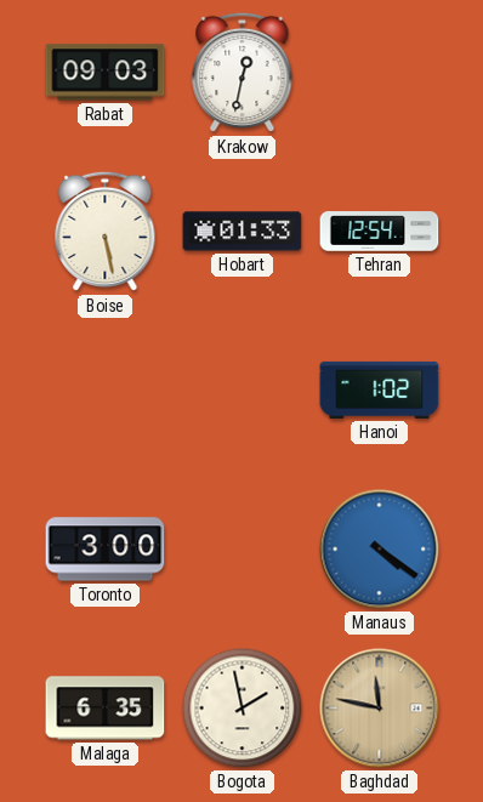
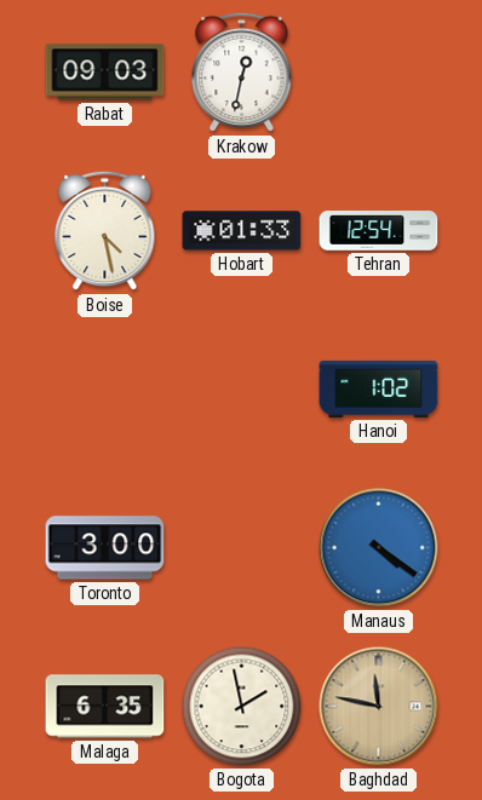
Boise: 5:28 -> 4:28
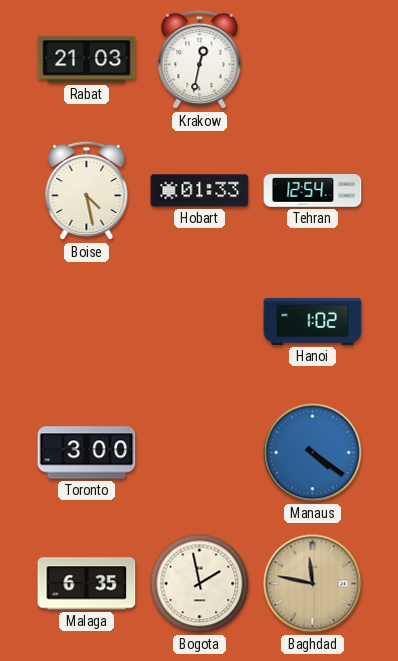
Rabat: 09:03 -> 21:03
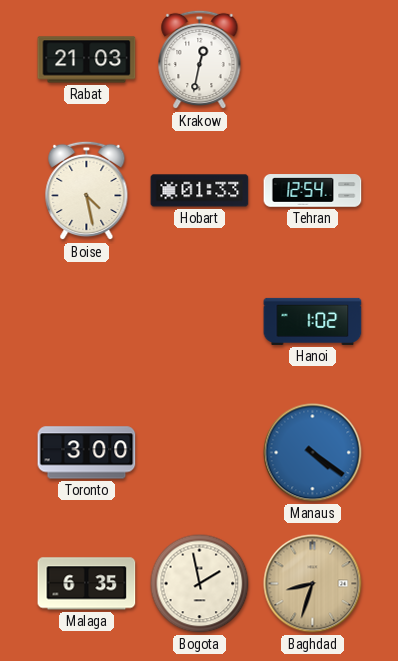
Baghdad: 11:47 -> 8:33
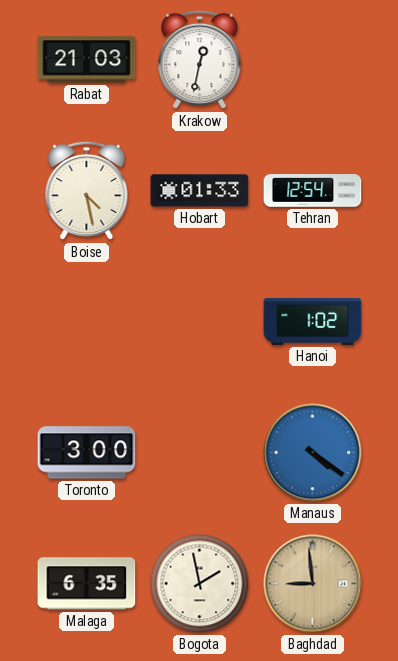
Baghdad: 8:33 -> 8:59
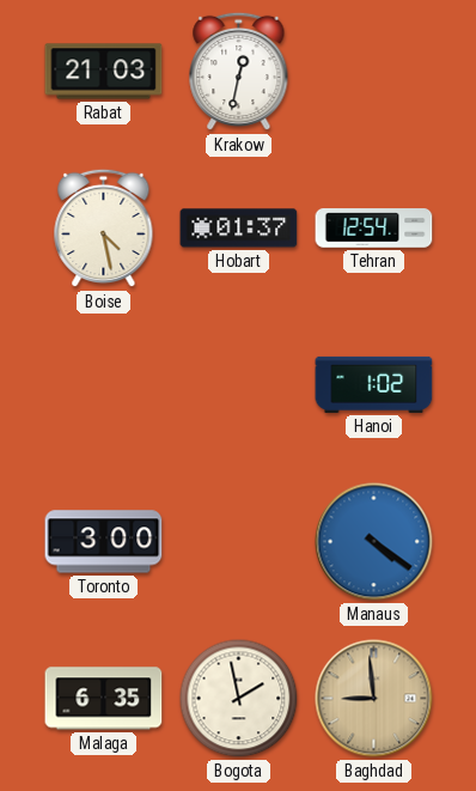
Hobart: 01:33 -> 01:37
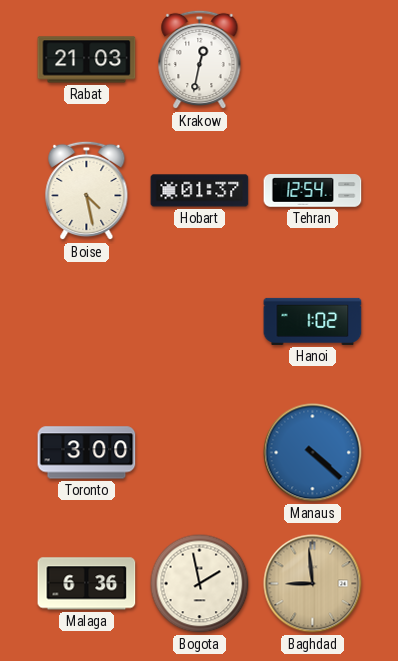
Manaus: 4:21 -> 4:22
Malaga: 6:35 -> 6:36
